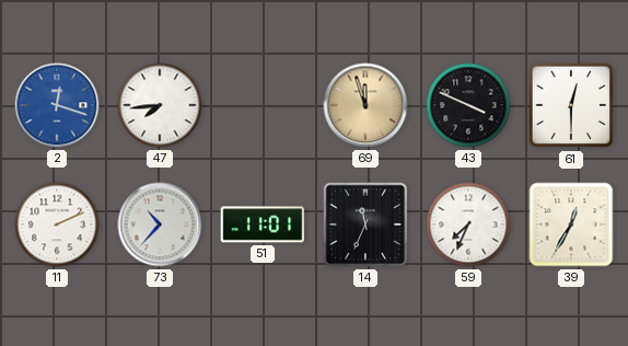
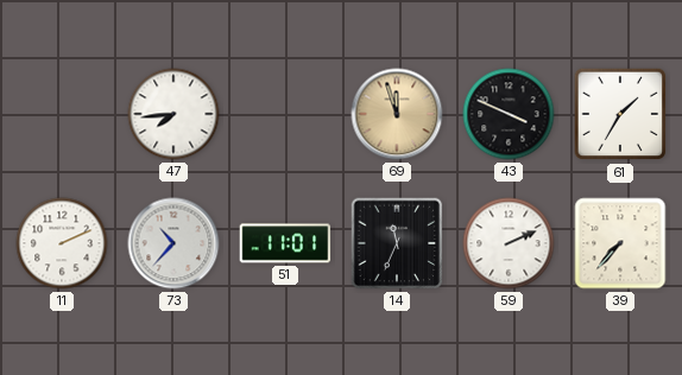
2: 12:18 -> none
61: 12:30 -> 1:35
59: 7:34 -> 2:11
39: 12:35 -> 7:37
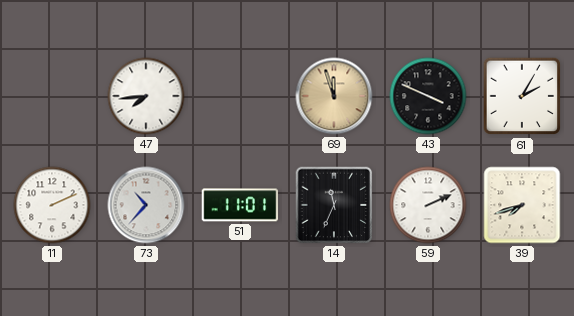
61: 1:35 -> 2:05
39: 7:37 -> 7:42
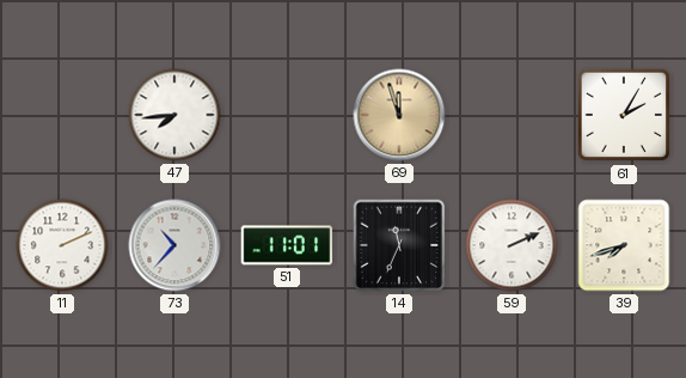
43: 3:49 -> none
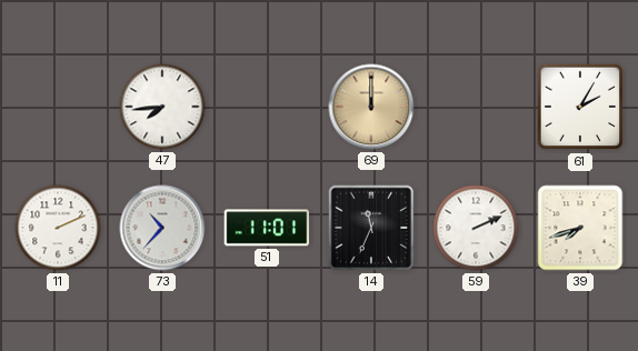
69: 11:57 -> 12:00
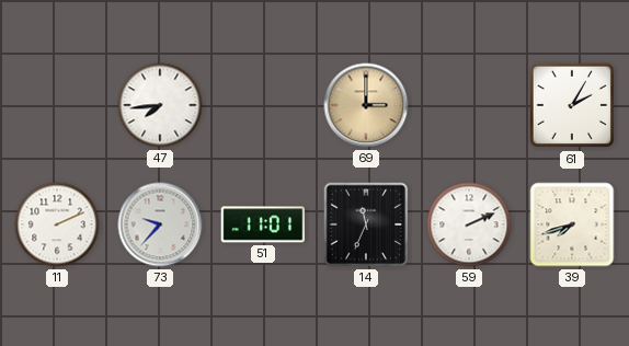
69: 12:00 -> 3:00
73: 10:37 -> 9:37
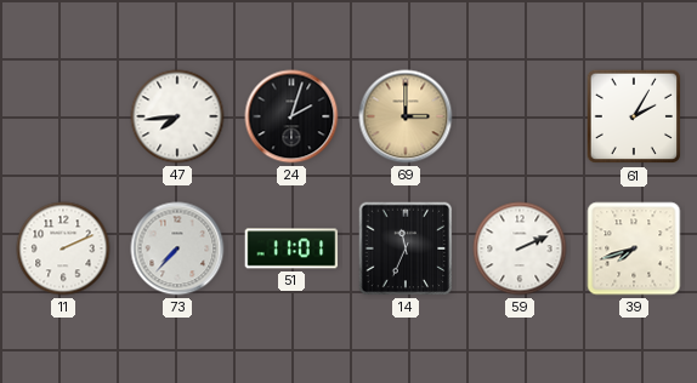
24: none -> 2:03
73: 9:37 -> 7:37
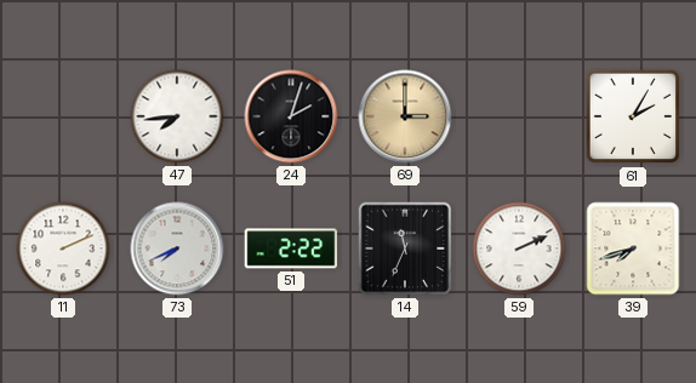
73: 7:37 -> 7:41
51: 11:01 -> 2:22
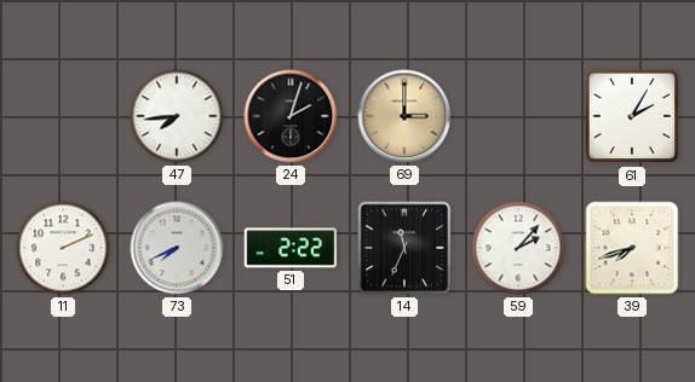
59: 2:11 -> 2:07
